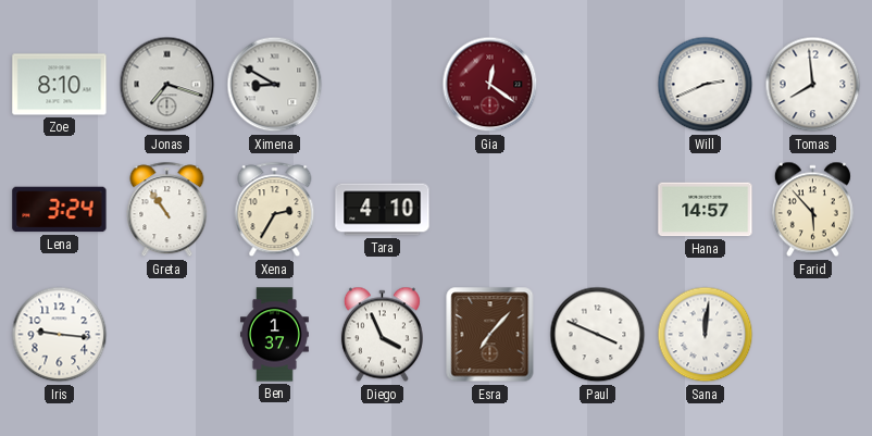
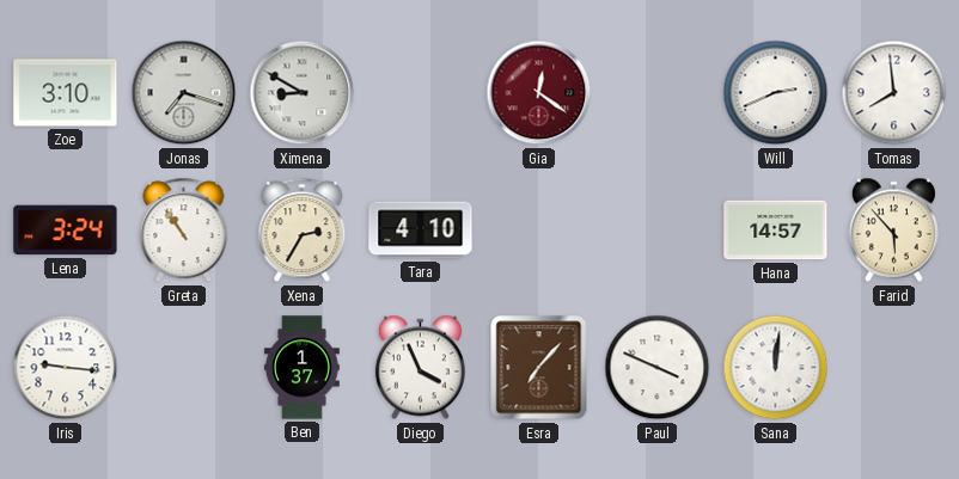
Zoe: 8:10 -> 3:10
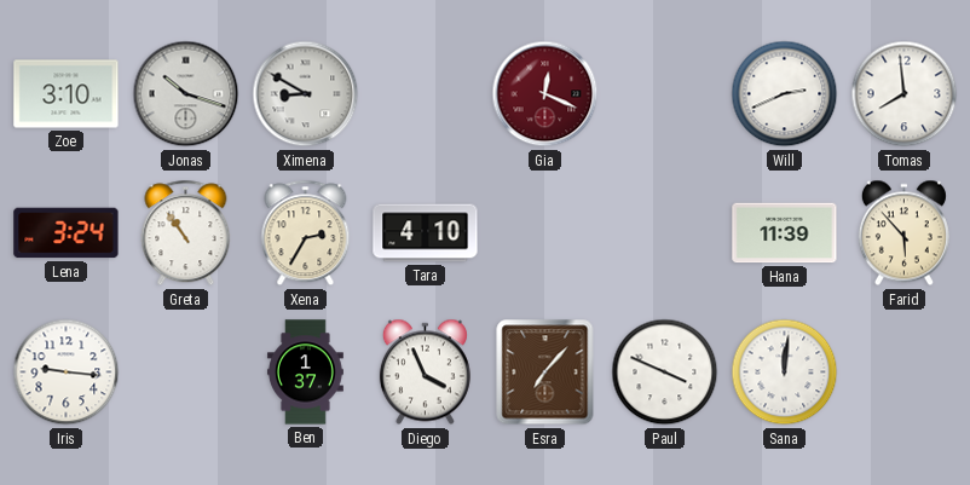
Jonas: 7:18 -> 10:18
Gia: 12:21 -> 12:19
Hana: 14:57 -> 11:39
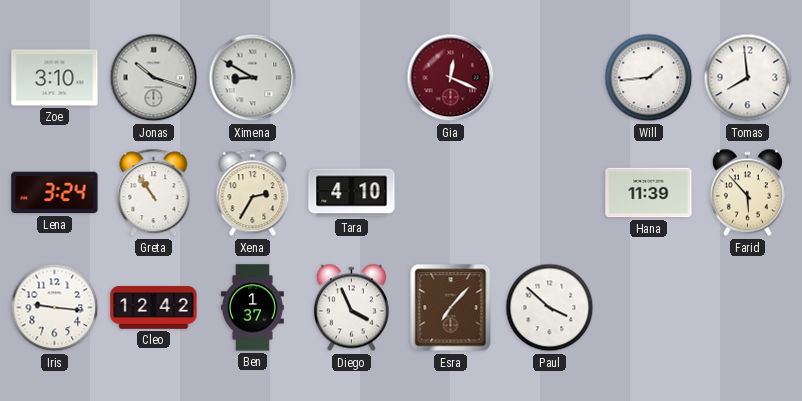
Will: 2:41 -> 1:44
Cleo: none -> 12:42
Paul: 3:49 -> 3:52
Sana: 12:01 -> none
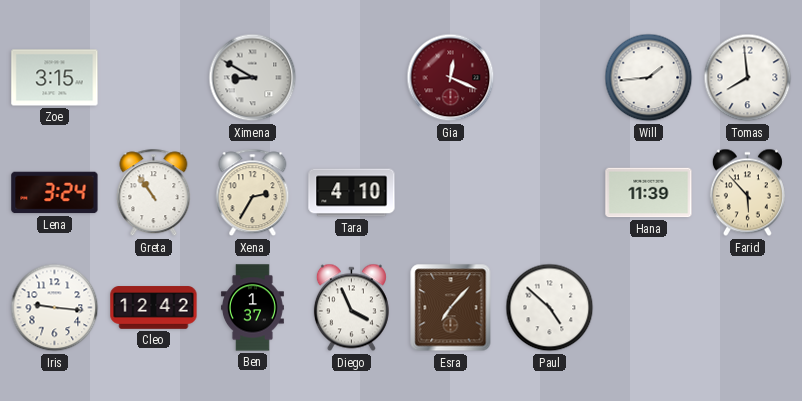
Zoe: 3:10 -> 3:15
Jonas: 10:18 -> none
Paul: 3:52 -> 4:52
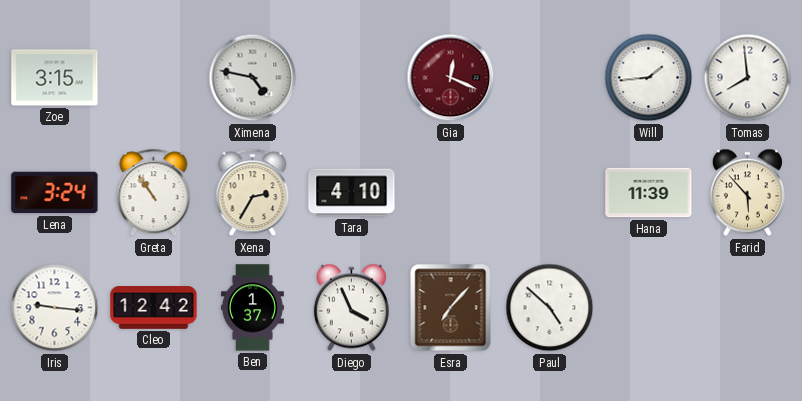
Ximena: 8:50 -> 4:47
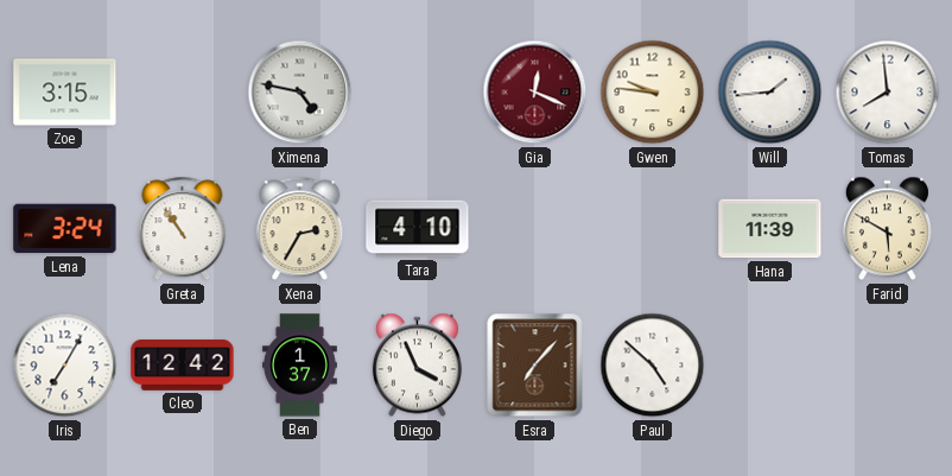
Gwen: none -> 9:46
Farid: 5:53 -> 5:50
Iris: 9:16 -> 7:05
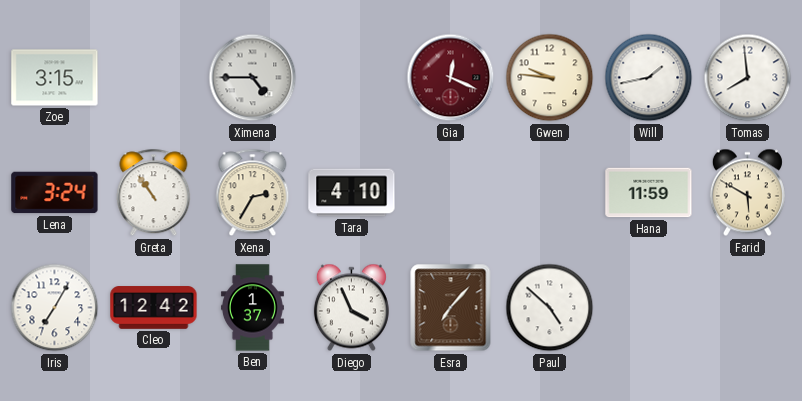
Ximena: 4:47 -> 4:45
Will: 1:44 -> 1:43
Hana: 11:39 -> 11:59
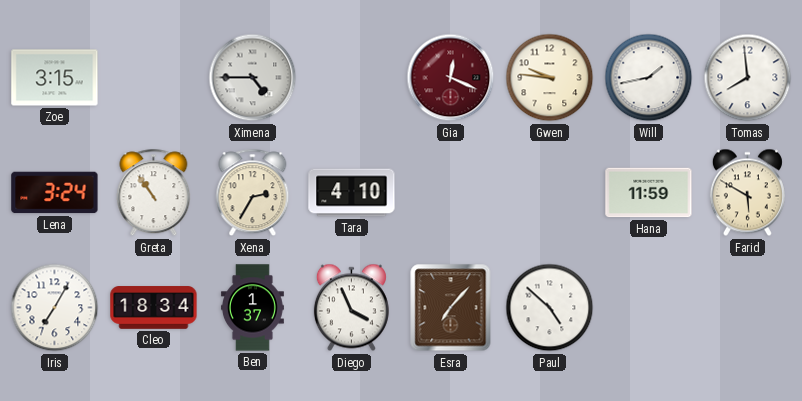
Cleo: 12:42 -> 18:34
